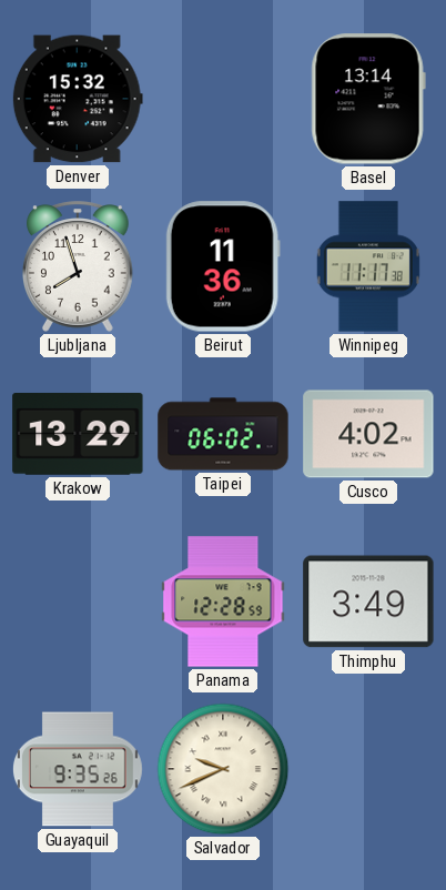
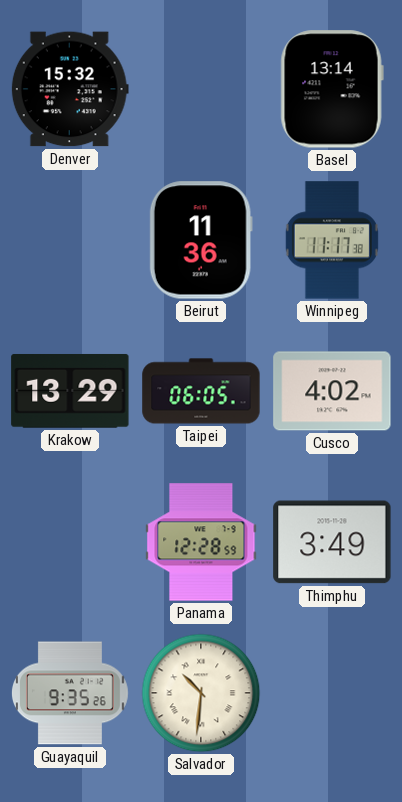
Ljubljana: 7:57 -> none
Taipei: 06:02 -> 06:05
Salvador: 9:41 -> 10:31
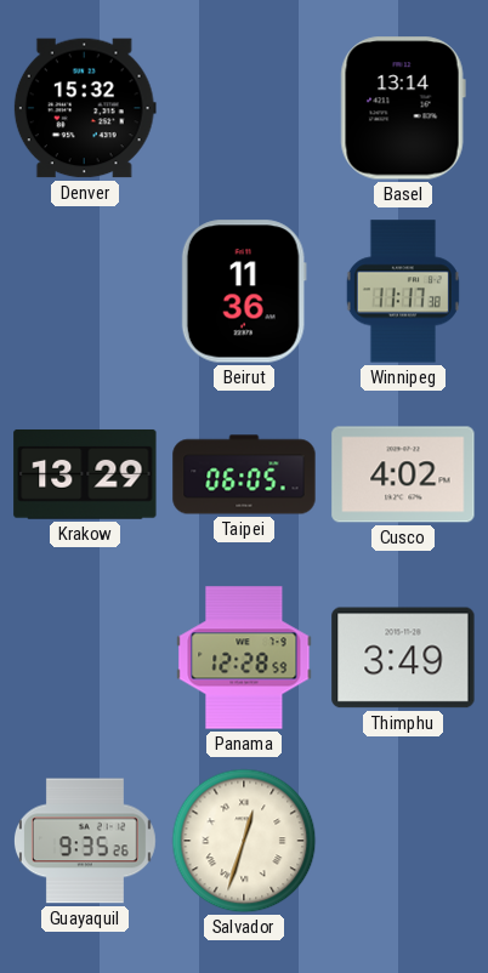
Salvador: 10:31 -> 12:33
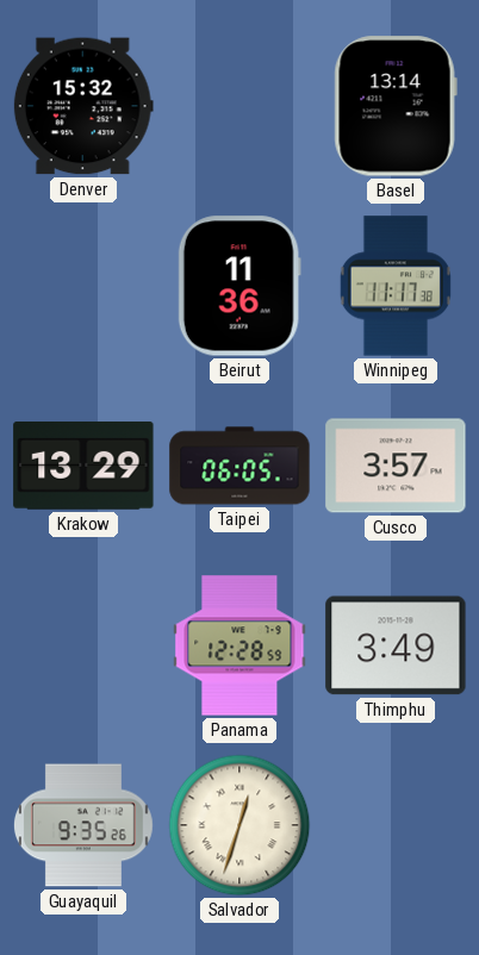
Cusco: 4:02 -> 3:57
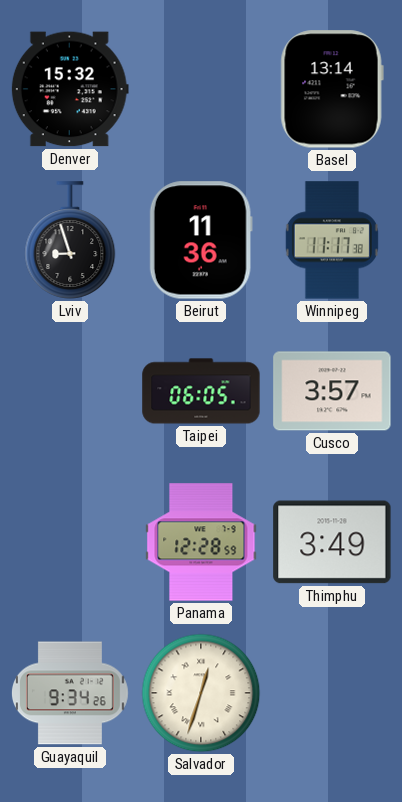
Lviv: none -> 8:57
Krakow: 13:29 -> none
Guayaquil: 9:35 -> 9:34
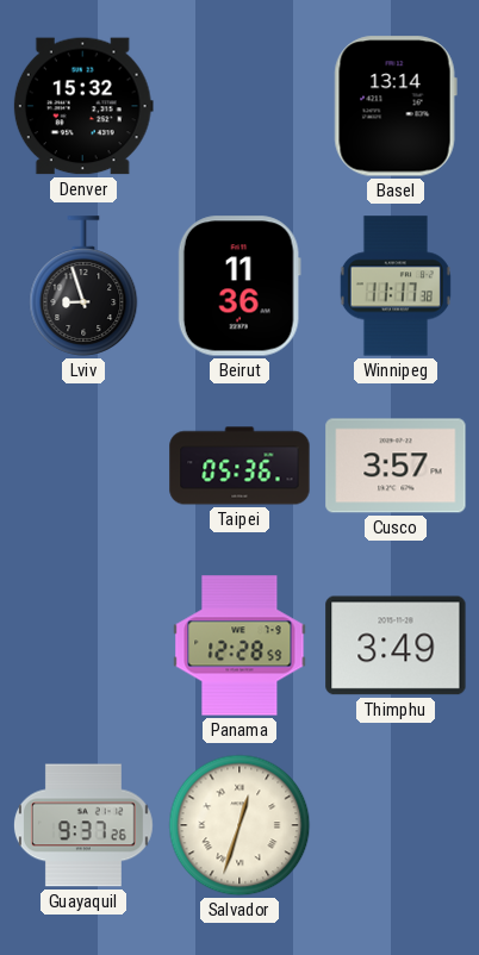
Taipei: 06:05 -> 05:36
Guayaquil: 9:34 -> 9:37
